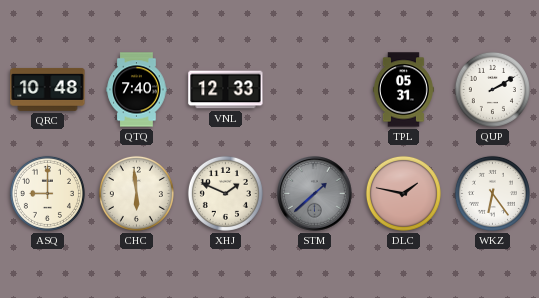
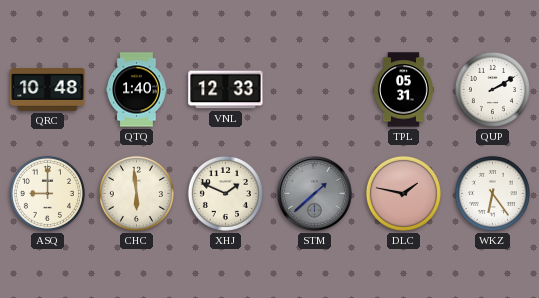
QTQ: 7:40 -> 1:40
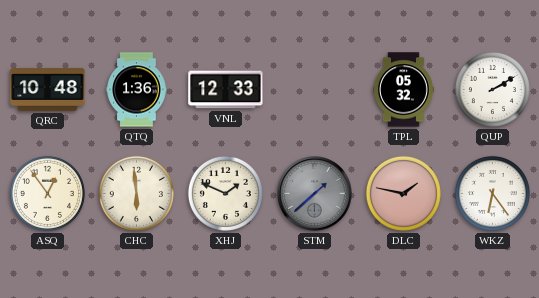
QTQ: 1:40 -> 1:36
TPL: 05:31 -> 05:32
ASQ: 9:00 -> 12:54
